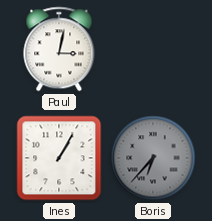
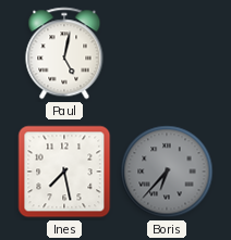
Paul: 3:02 -> 5:02
Ines: 1:05 -> 7:28
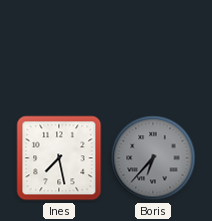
Paul: 5:02 -> none
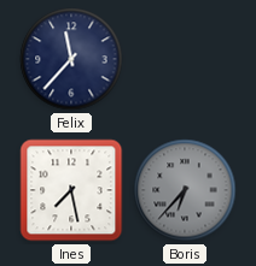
Felix: none -> 11:37
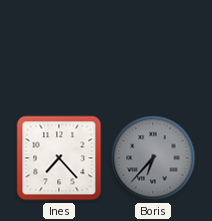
Felix: 11:37 -> none
Ines: 7:28 -> 7:23
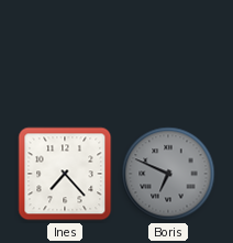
Boris: 6:37 -> 6:49
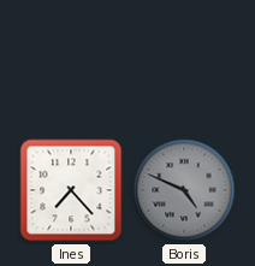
Boris: 6:49 -> 4:49
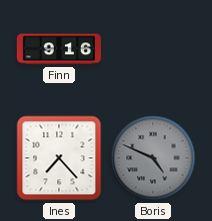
Finn: none -> 9:16
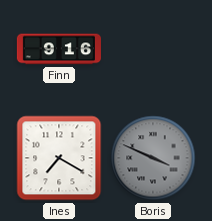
Ines: 7:23 -> 7:20
Boris: 4:49 -> 3:49
